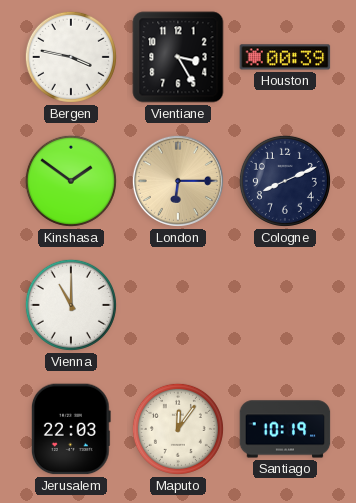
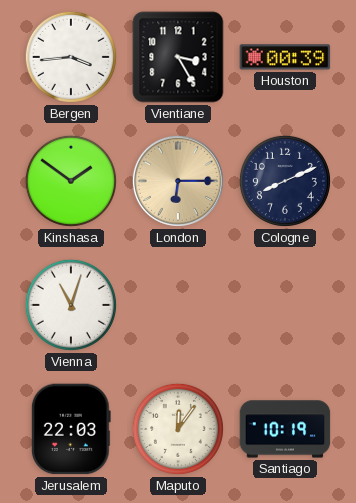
Bergen: 3:47 -> 3:44
Vienna: 11:00 -> 11:03
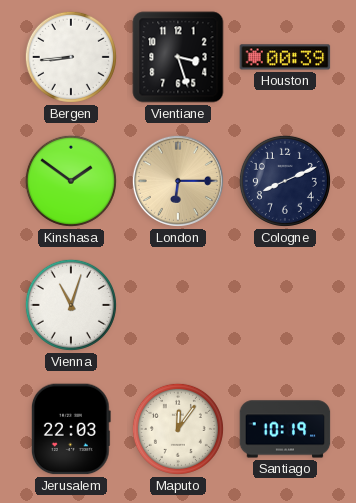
Bergen: 3:44 -> 8:44
Vientiane: 3:25 -> 3:27
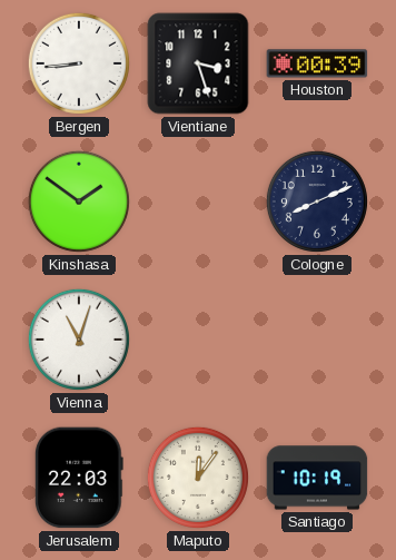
London: 6:15 -> none
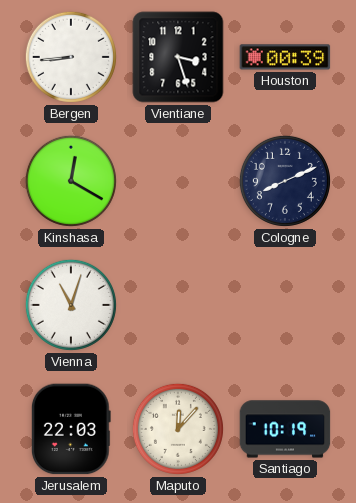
Kinshasa: 1:51 -> 12:20
Maputo: 12:06 -> 12:07
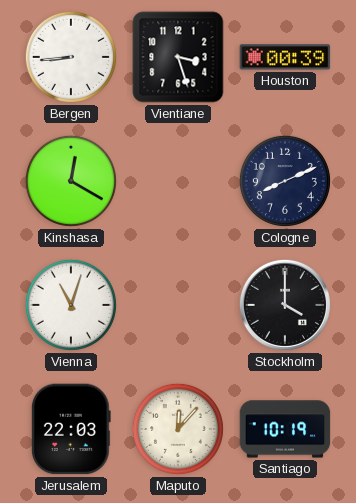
Stockholm: none -> 4:00
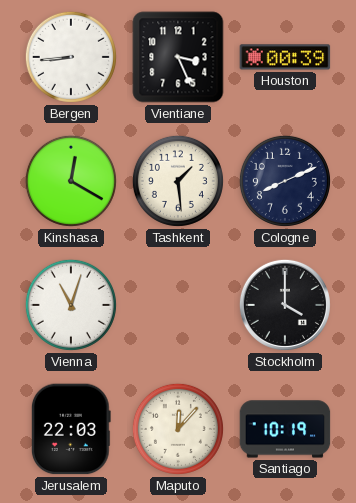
Vientiane: 3:27 -> 3:26
Tashkent: none -> 1:29
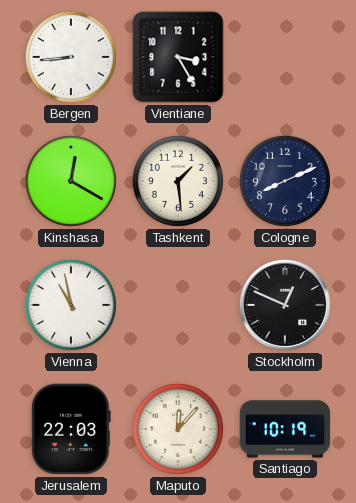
Vientiane: 3:26 -> 3:25
Houston: 00:39 -> none
Vienna: 11:03 -> 10:58
Stockholm: 4:00 -> 12:49
